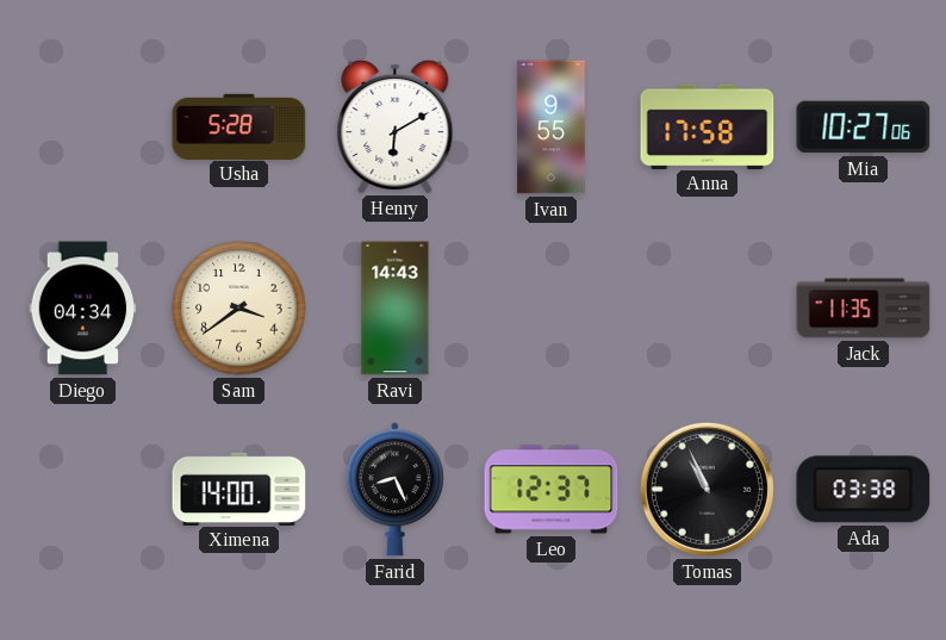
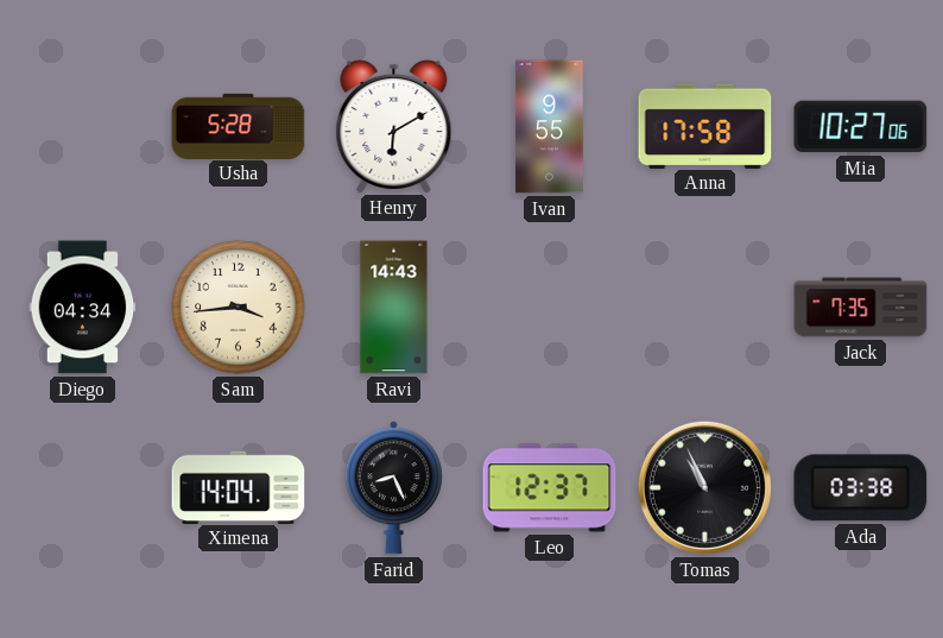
Sam: 3:39 -> 3:44
Jack: 11:35 -> 7:35
Ximena: 14:00 -> 14:04
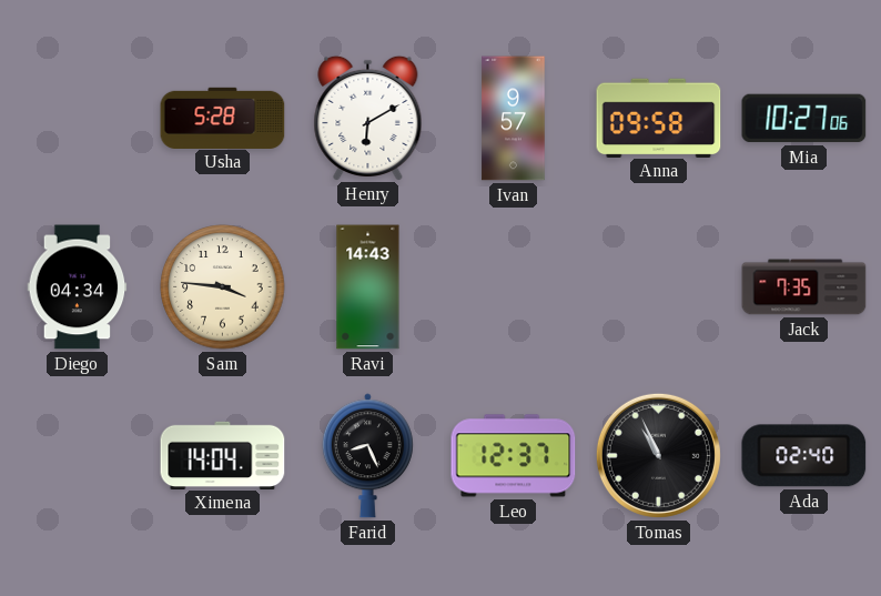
Ivan: 9:55 -> 9:57
Anna: 17:58 -> 09:58
Sam: 3:44 -> 3:46
Ada: 03:38 -> 02:40
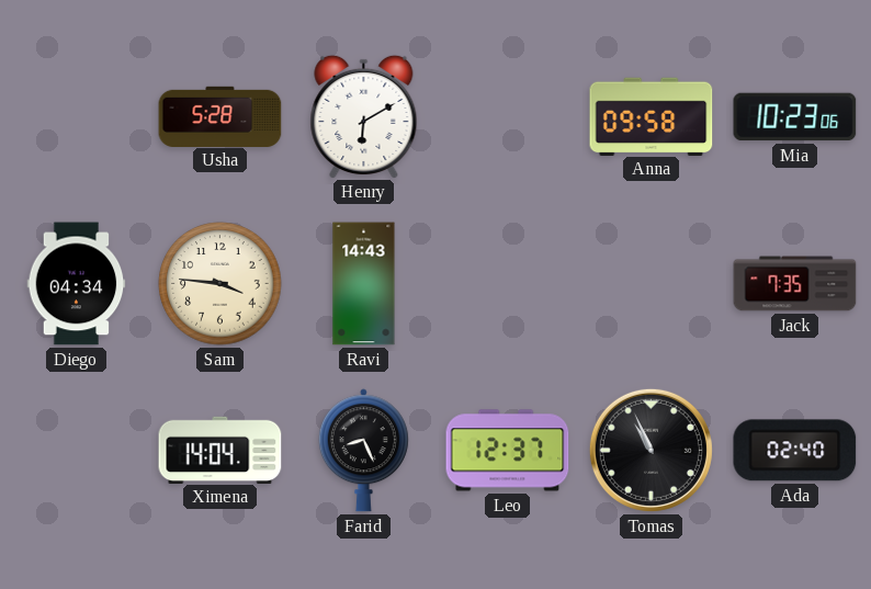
Ivan: 9:57 -> none
Mia: 10:27 -> 10:23
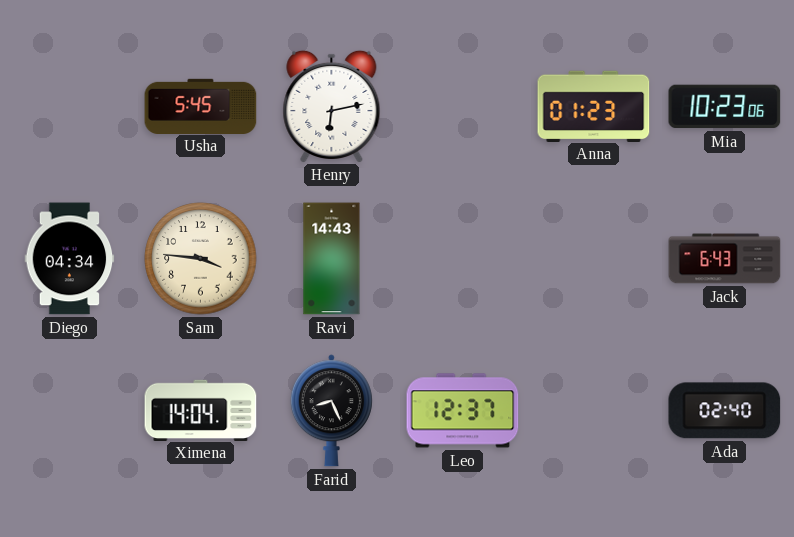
Usha: 5:28 -> 5:45
Henry: 6:10 -> 6:13
Anna: 09:58 -> 01:23
Jack: 7:35 -> 6:43
Tomas: 10:56 -> none
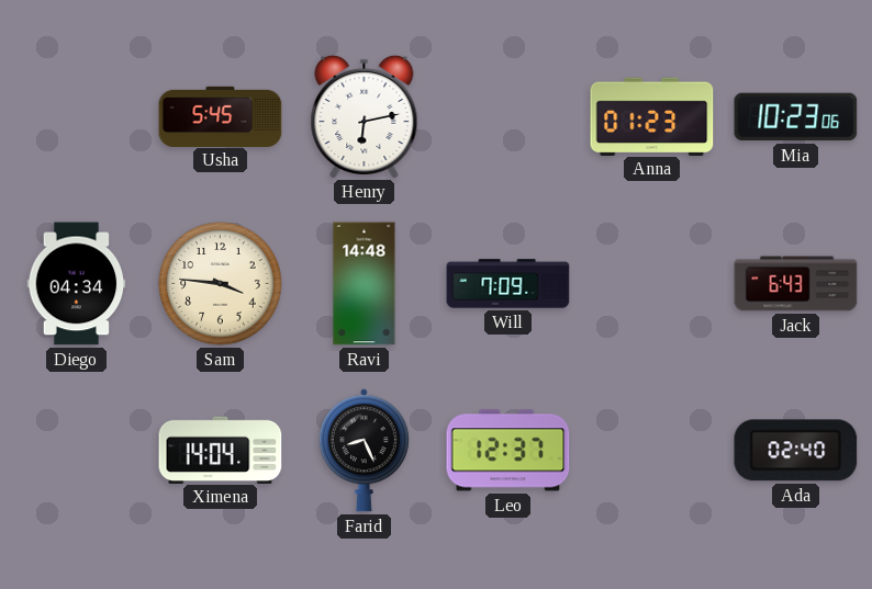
Ravi: 14:43 -> 14:48
Will: none -> 7:09
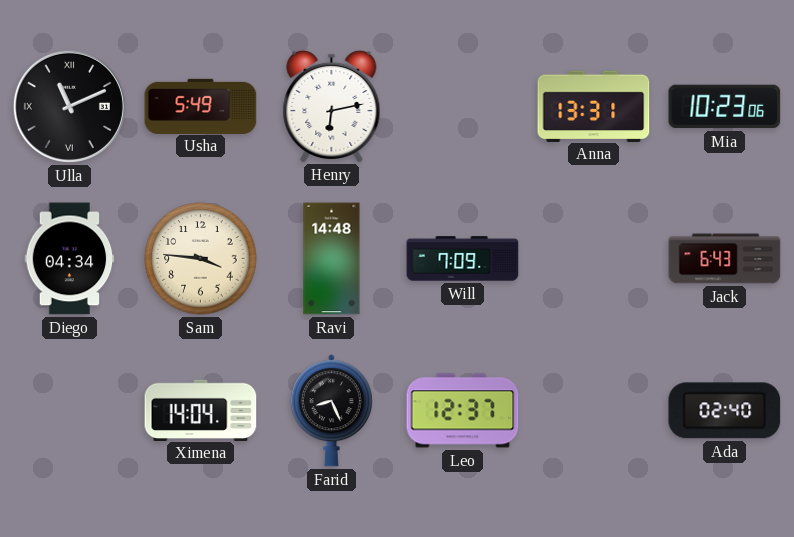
Ulla: none -> 11:11
Usha: 5:45 -> 5:49
Anna: 01:23 -> 13:31
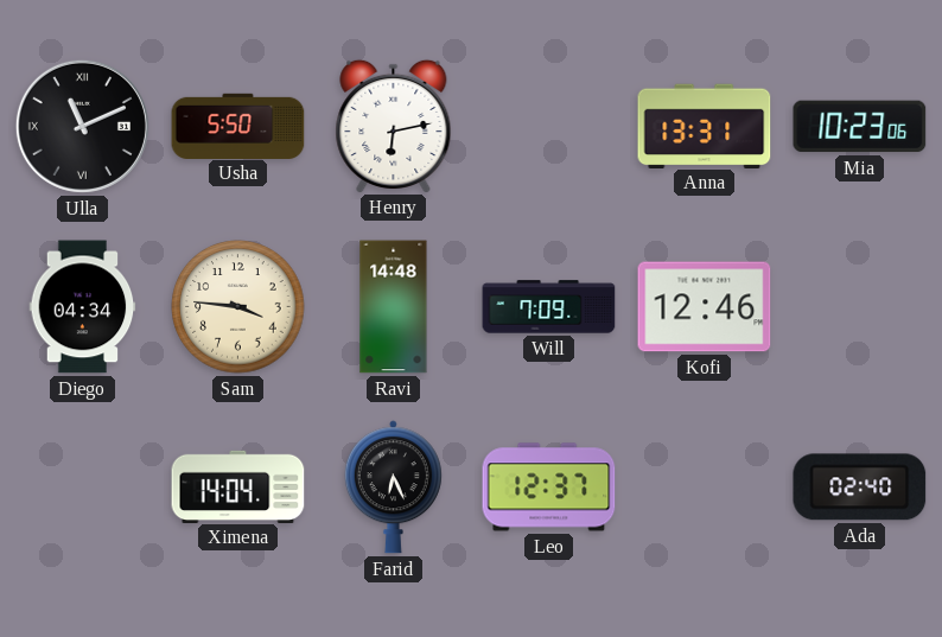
Usha: 5:49 -> 5:50
Kofi: none -> 12:46
Jack: 6:43 -> none
Farid: 8:26 -> 6:26
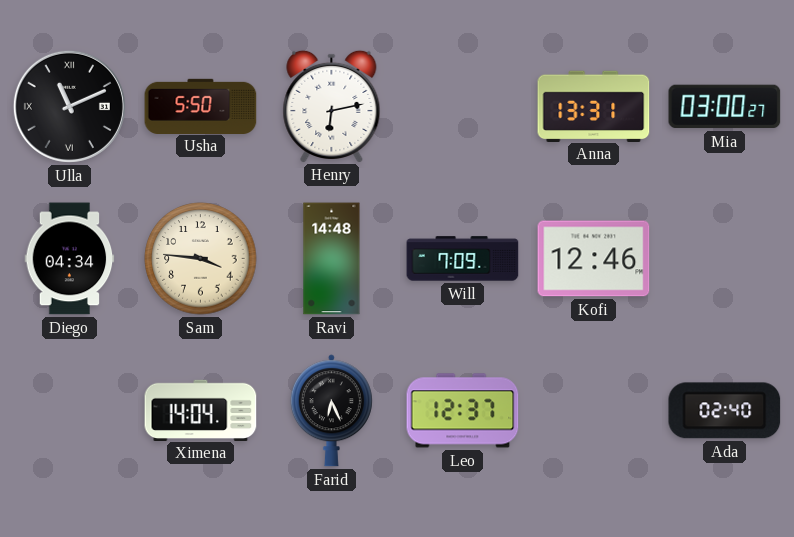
Mia: 10:23 -> 03:00
